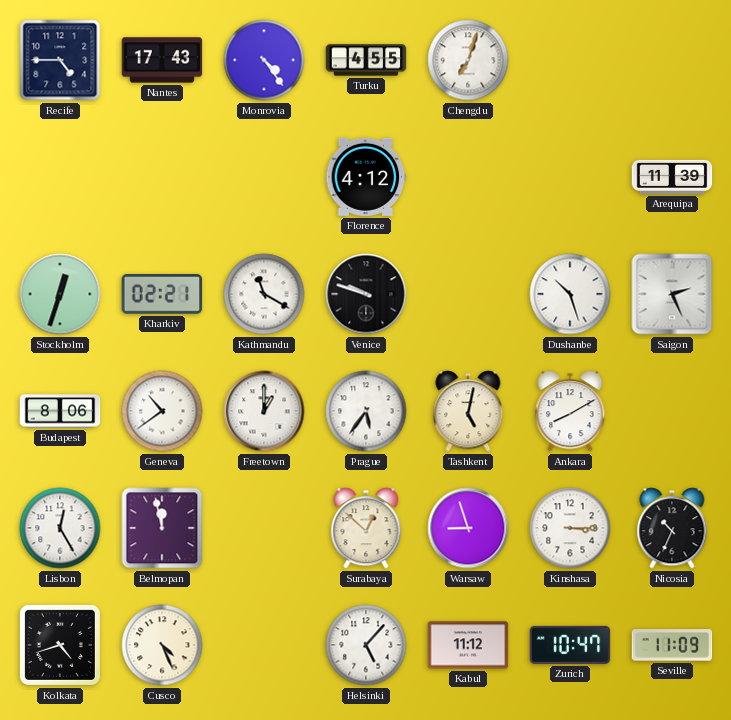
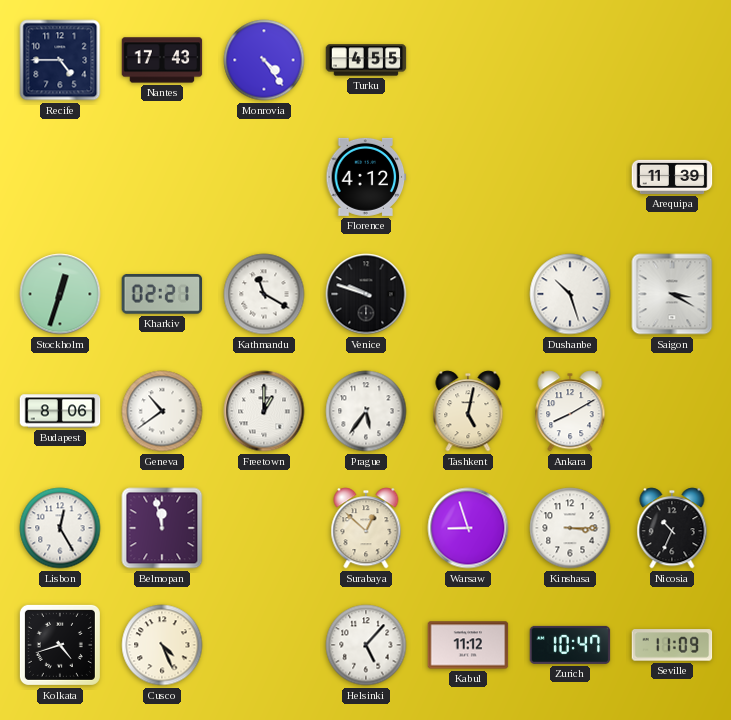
Chengdu: 7:03 -> none
Saigon: 2:26 -> 3:20
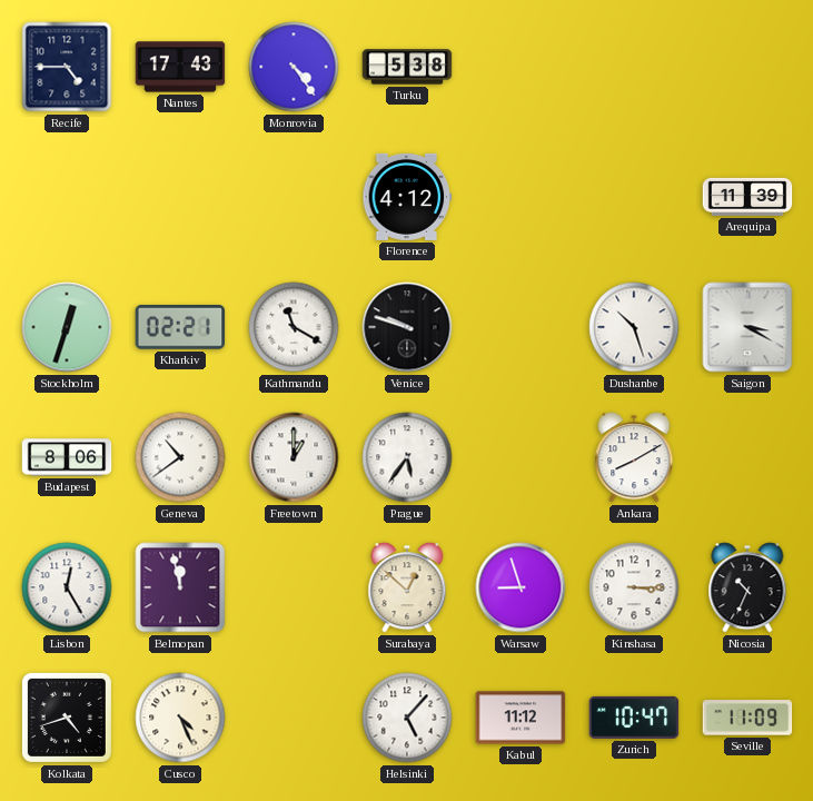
Turku: 4:55 -> 5:38
Tashkent: 5:02 -> none
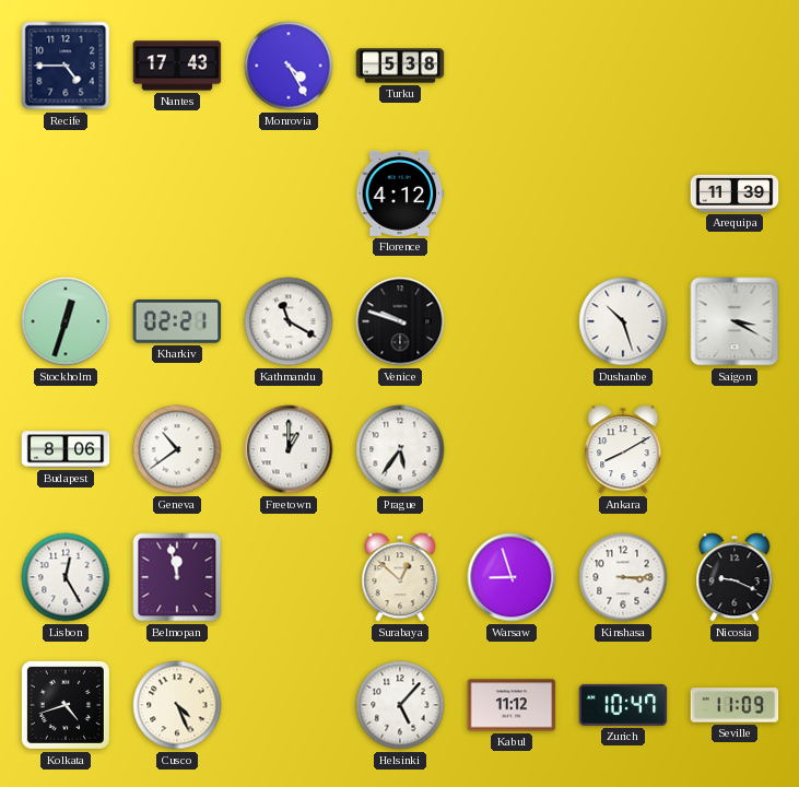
Monrovia: 4:24 -> 4:25
Nicosia: 10:34 -> 9:19
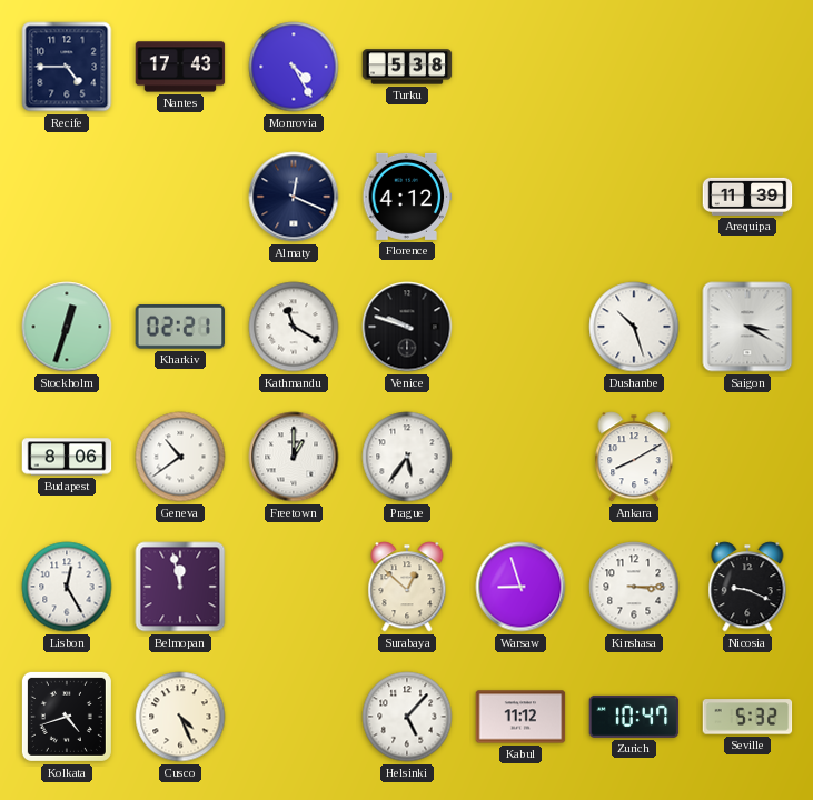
Almaty: none -> 12:19
Seville: 11:09 -> 5:32
